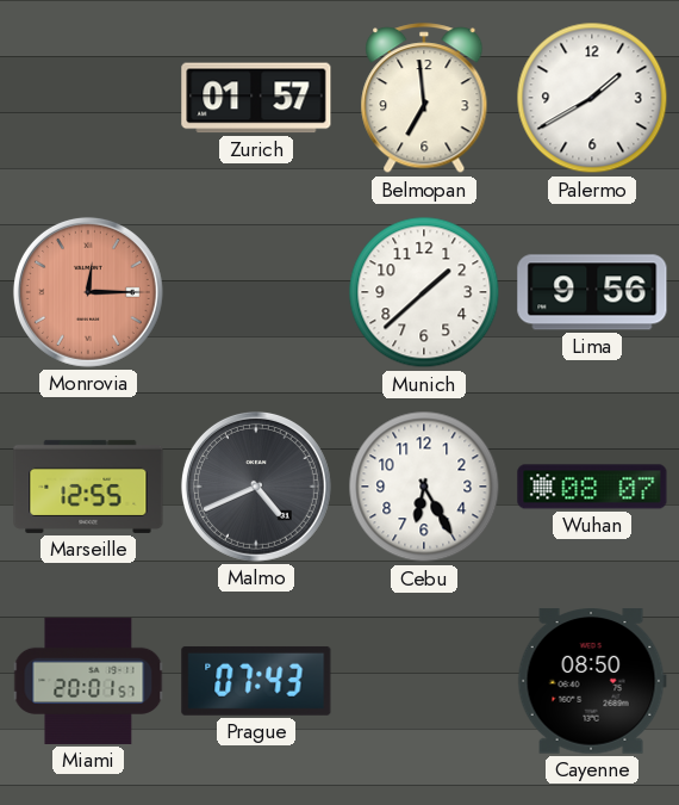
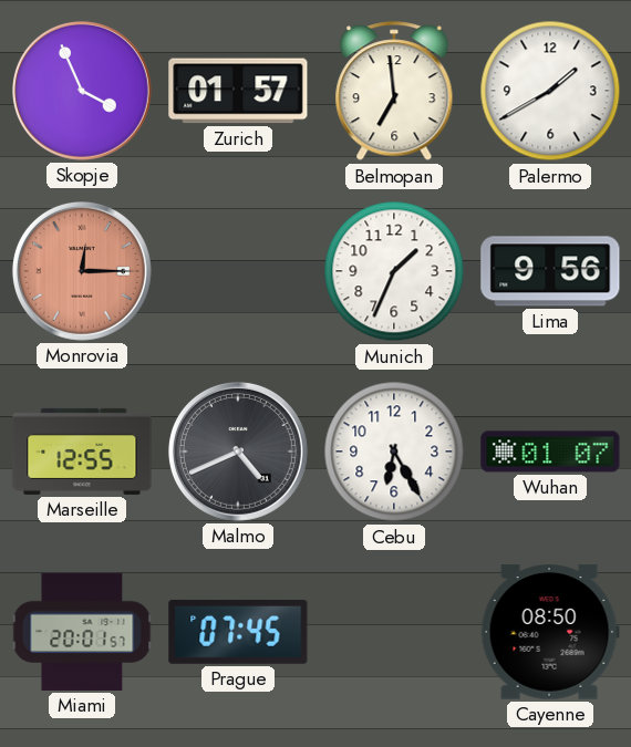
Skopje: none -> 3:56
Munich: 1:38 -> 1:34
Wuhan: 08:07 -> 01:07
Prague: 07:43 -> 07:45
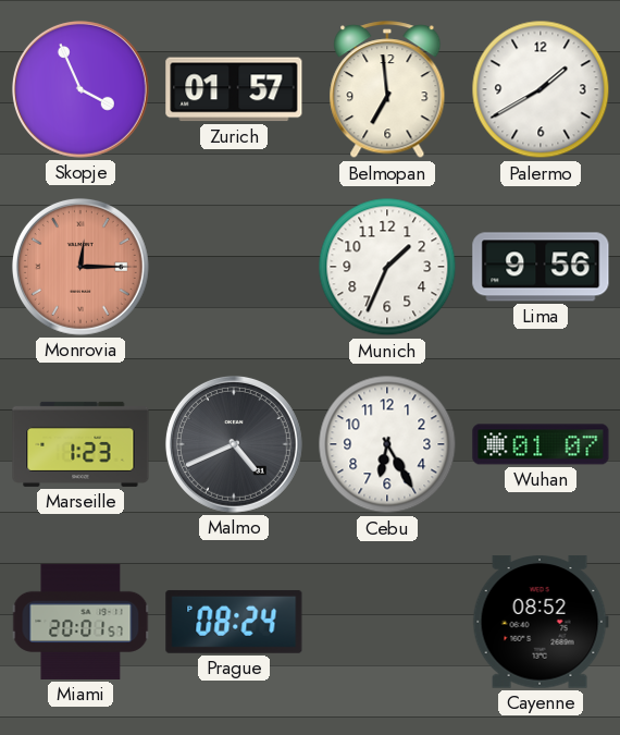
Marseille: 12:55 -> 1:23
Prague: 07:45 -> 08:24
Cayenne: 08:50 -> 08:52
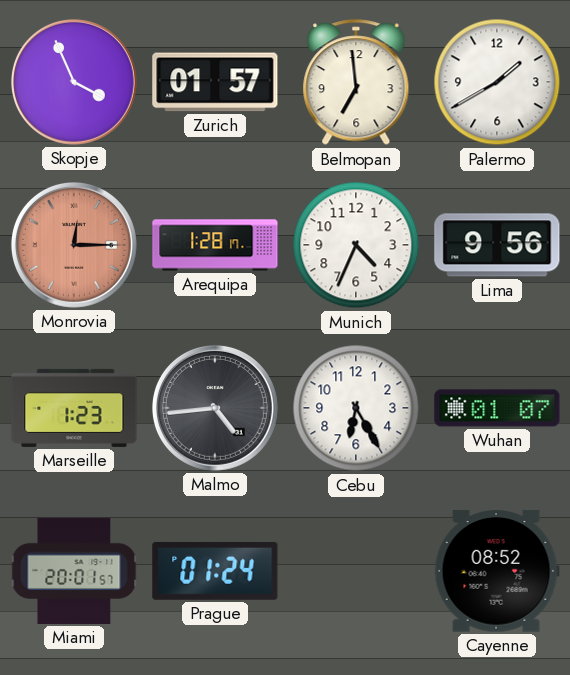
Arequipa: none -> 1:28
Munich: 1:34 -> 4:34
Malmo: 4:41 -> 4:44
Prague: 08:24 -> 01:24
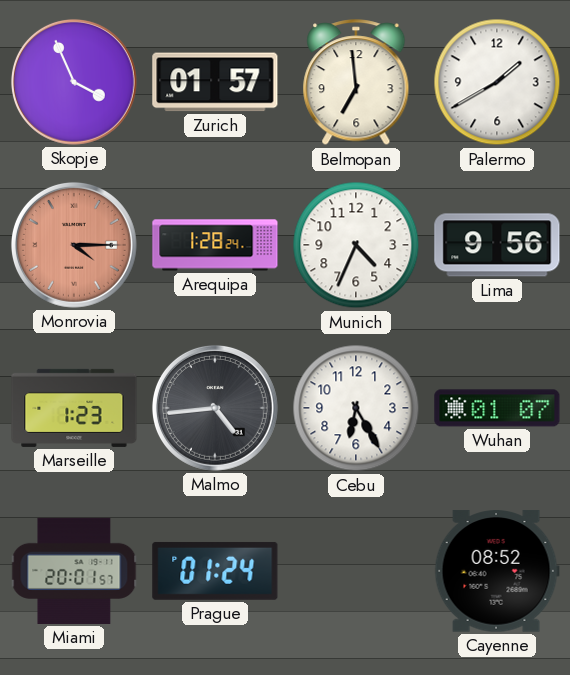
Monrovia: 12:15 -> 4:15
Arequipa: 1:28:17 -> 1:28:24
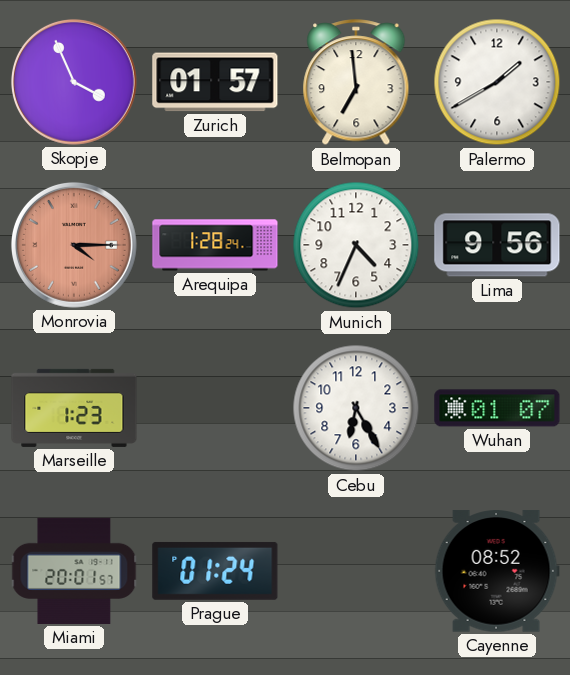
Malmo: 4:44 -> none
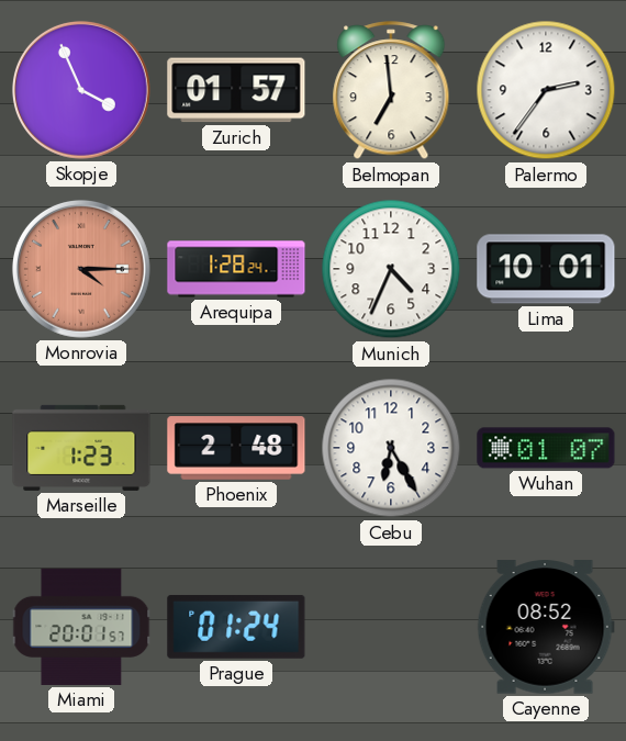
Palermo: 1:40 -> 2:36
Lima: 9:56 -> 10:01
Phoenix: none -> 2:48
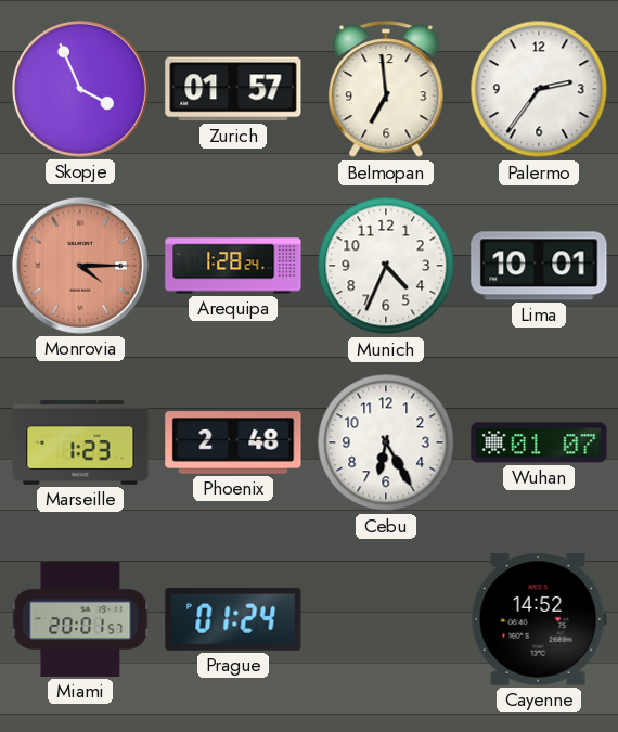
Cayenne: 08:52 -> 14:52
